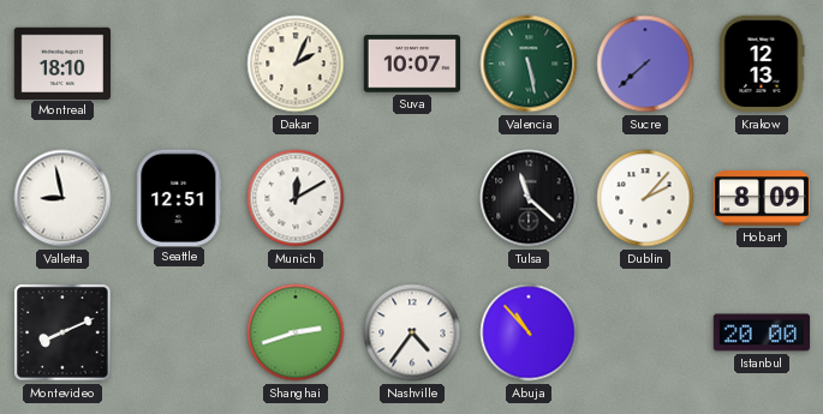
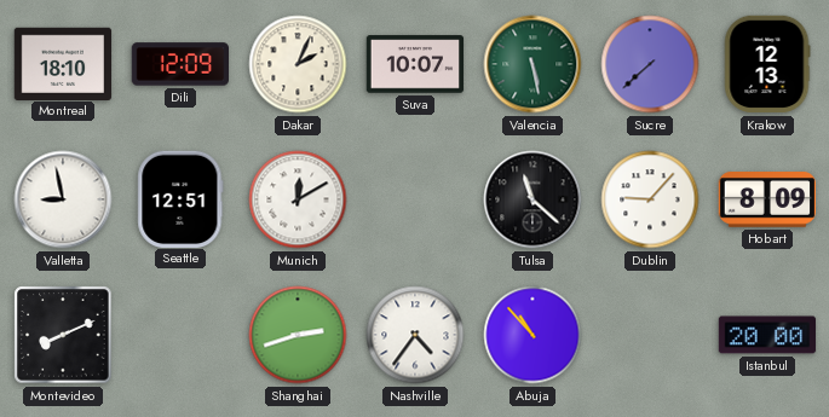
Dili: none -> 12:09
Dublin: 2:07 -> 9:07
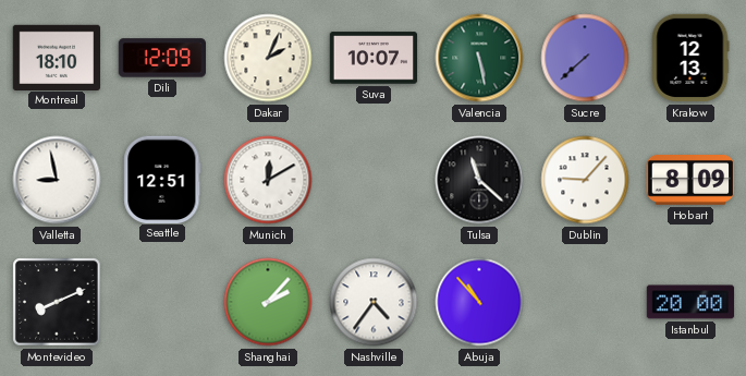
Shanghai: 2:42 -> 2:07
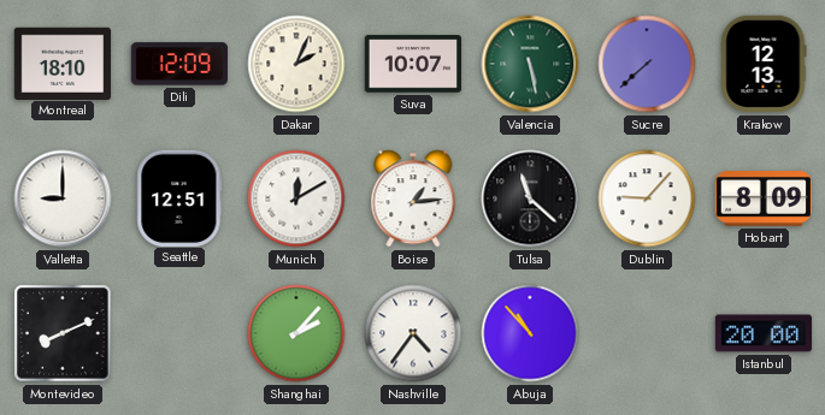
Valletta: 8:58 -> 9:00
Boise: none -> 1:14
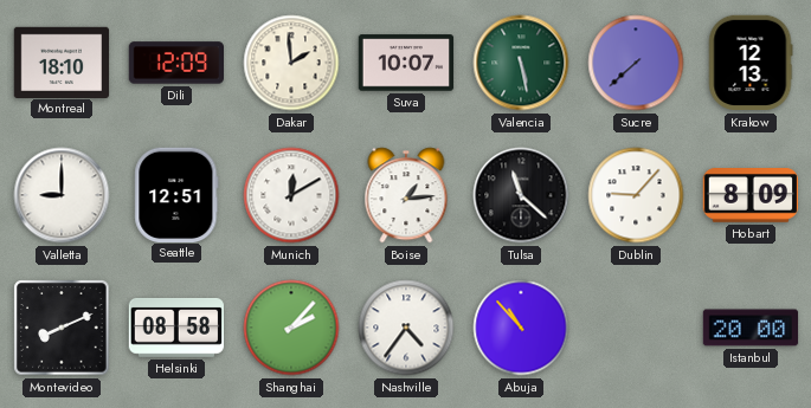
Dakar: 2:04 -> 1:59
Helsinki: none -> 08:58
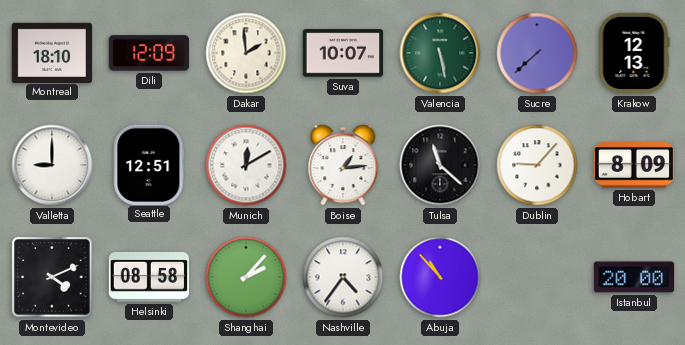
Montevideo: 8:11 -> 4:11
